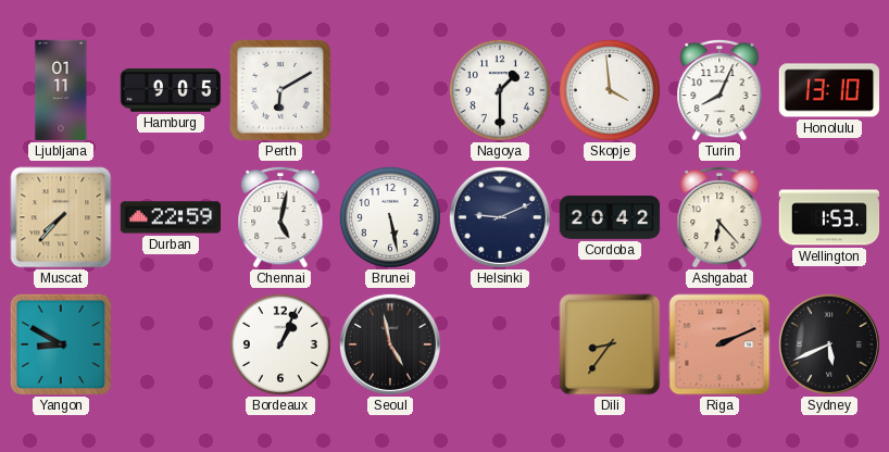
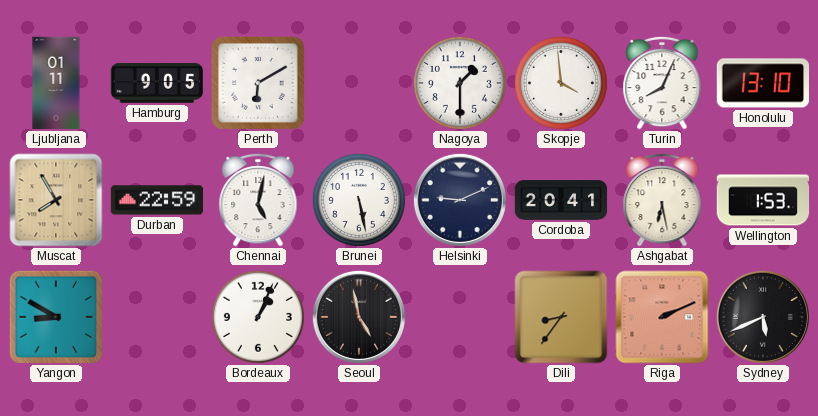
Muscat: 7:37 -> 7:55
Cordoba: 20:42 -> 20:41
Ashgabat: 6:23 -> 6:28
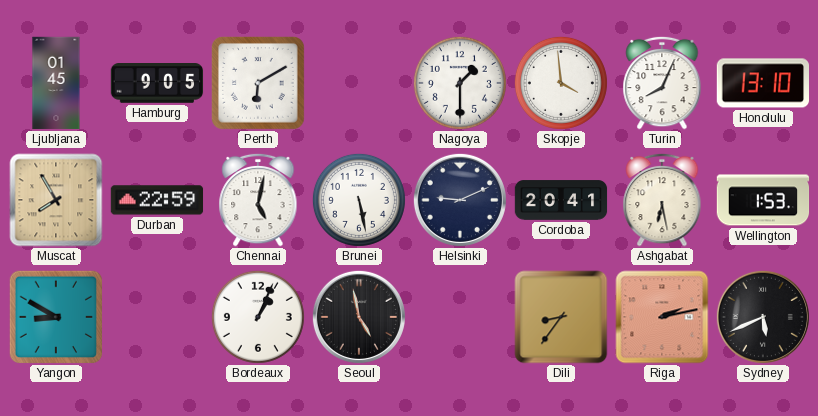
Ljubljana: 01:11 -> 01:45
Riga: 2:11 -> 2:13
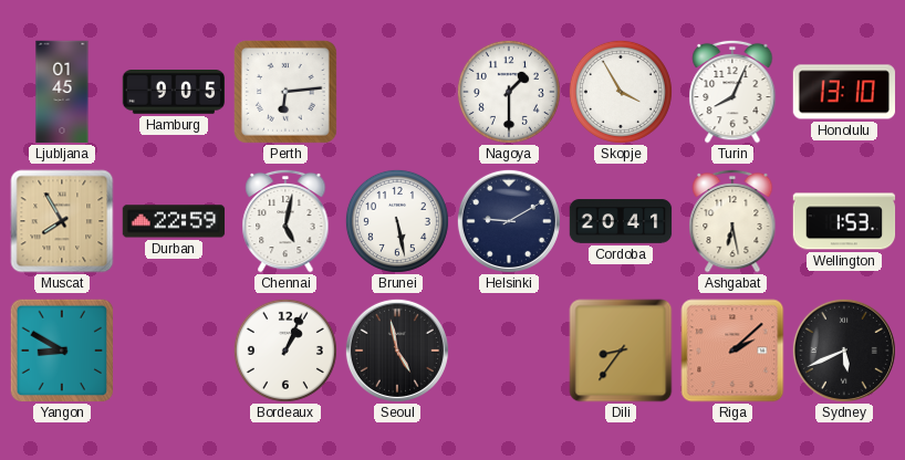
Perth: 6:10 -> 6:14
Skopje: 3:59 -> 3:55
Helsinki: 9:11 -> 9:10
Riga: 2:13 -> 2:08
